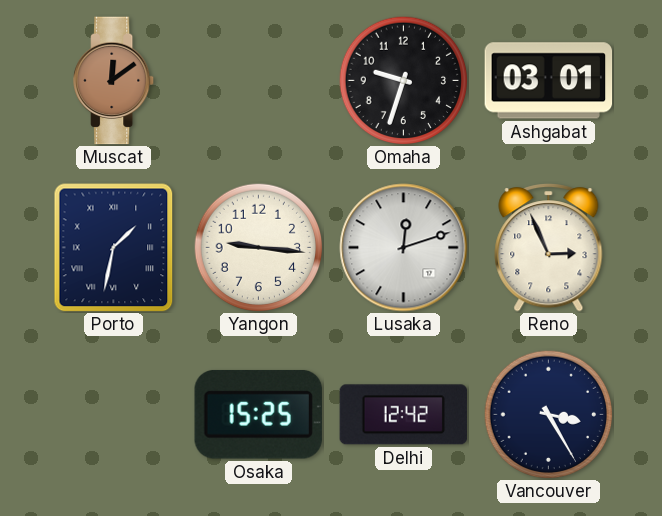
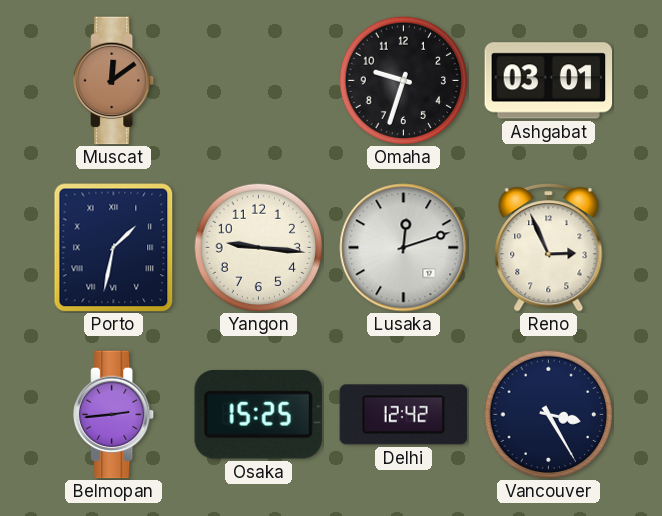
Belmopan: none -> 2:44
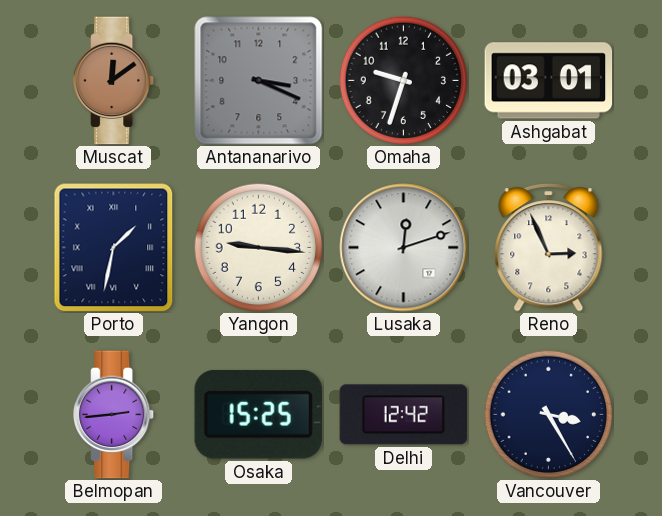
Antananarivo: none -> 3:19
